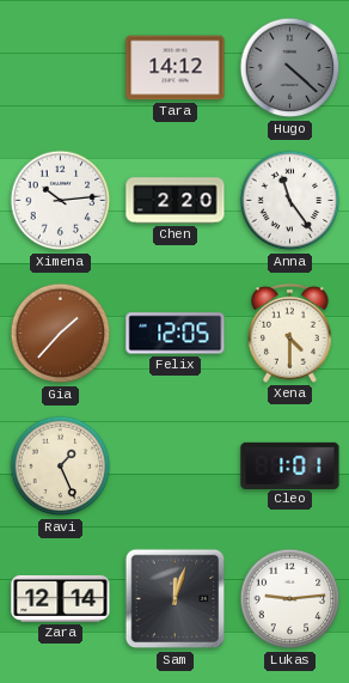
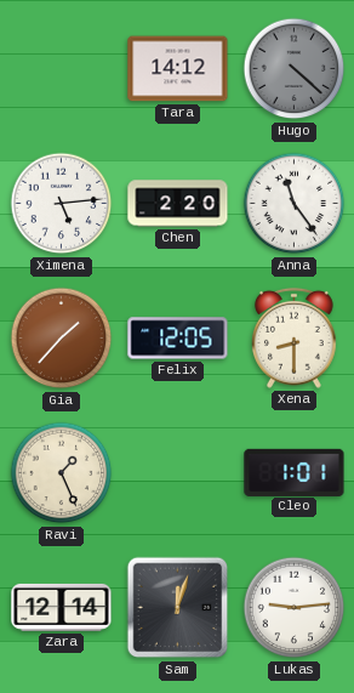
Ximena: 10:14 -> 5:14
Xena: 4:30 -> 8:30
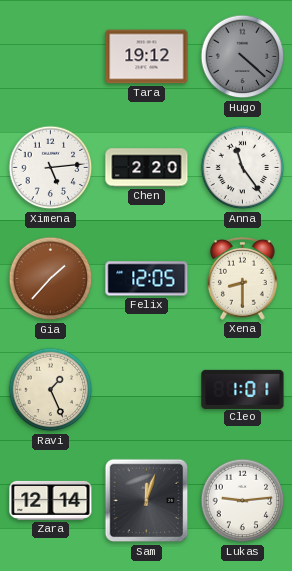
Tara: 14:12 -> 19:12
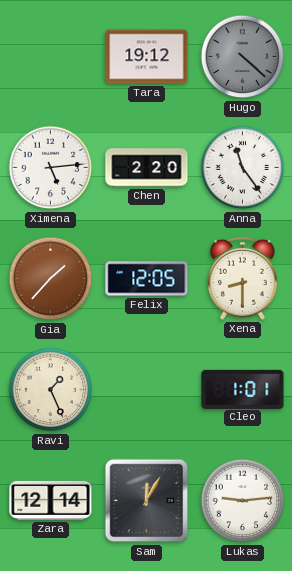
Sam: 12:03 -> 12:05
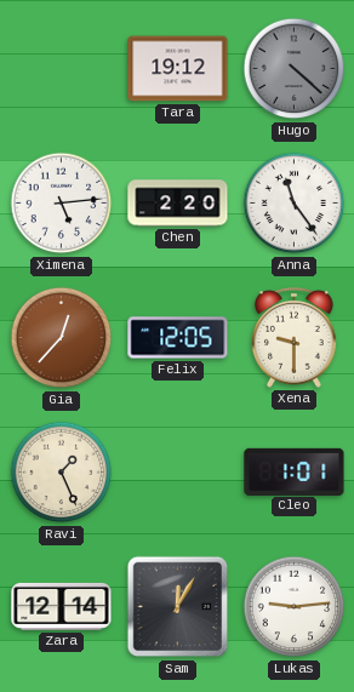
Gia: 1:37 -> 12:37
Xena: 8:30 -> 9:30
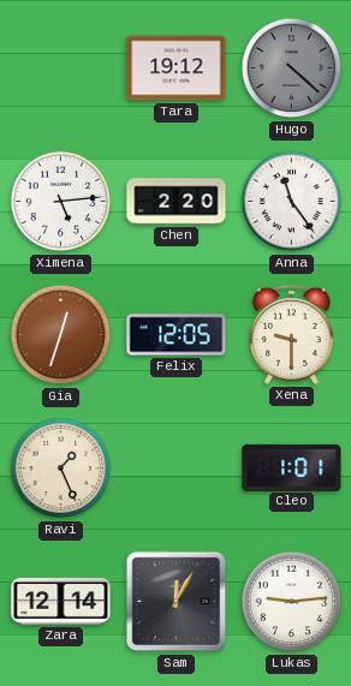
Gia: 12:37 -> 12:33
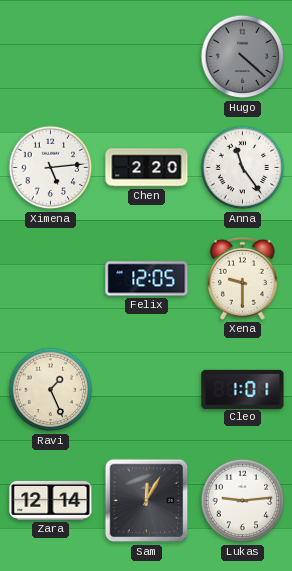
Tara: 19:12 -> none
Gia: 12:33 -> none
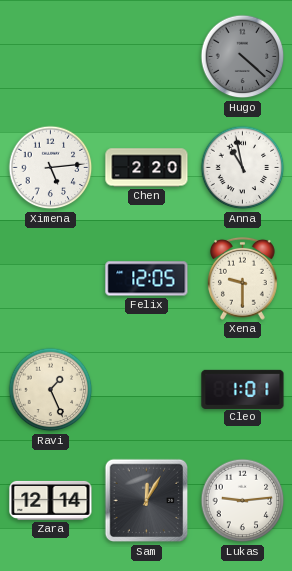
Anna: 11:24 -> 10:58
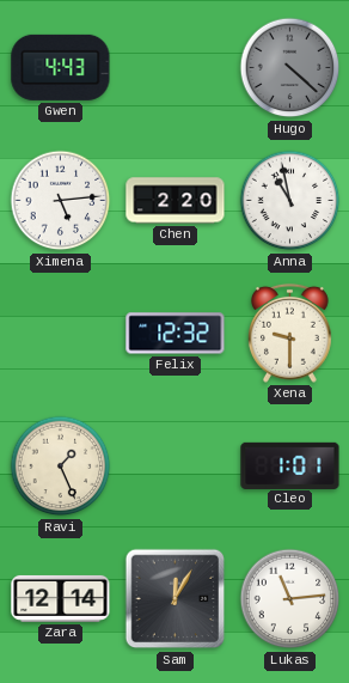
Gwen: none -> 4:43
Felix: 12:05 -> 12:32
Lukas: 9:14 -> 11:14
